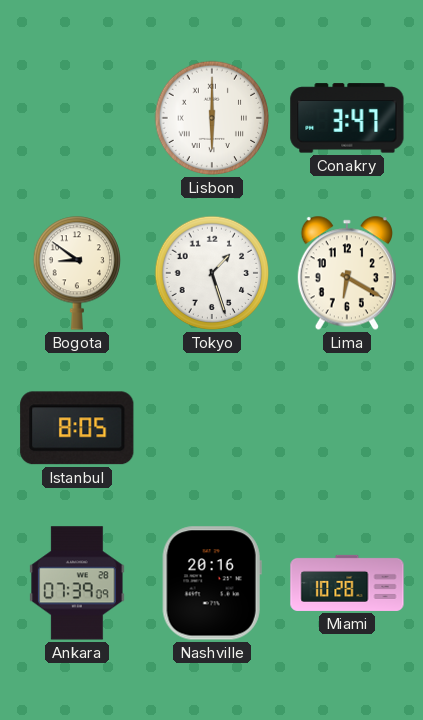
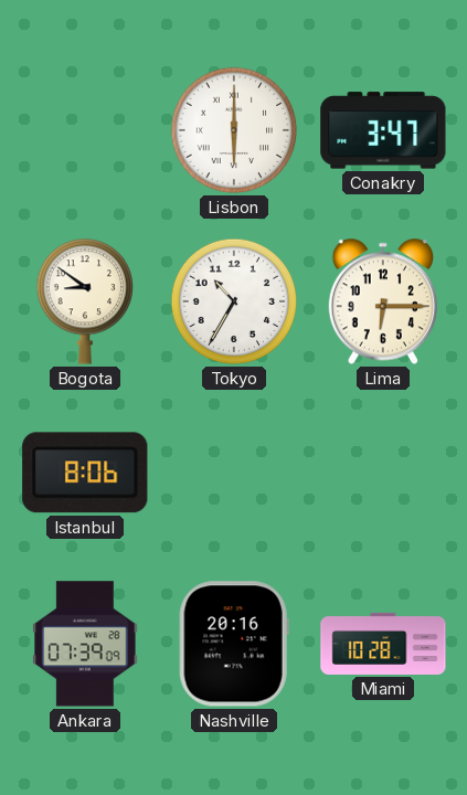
Tokyo: 1:27 -> 10:35
Lima: 6:20 -> 6:15
Istanbul: 8:05 -> 8:06
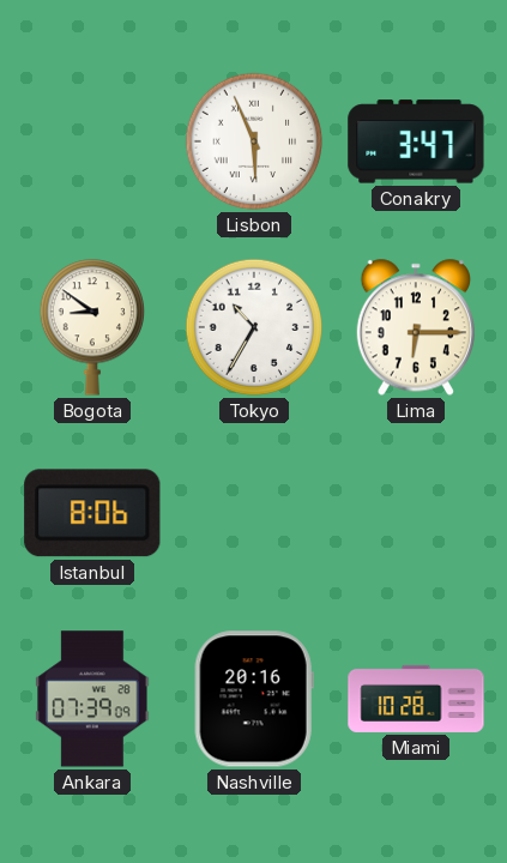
Lisbon: 6:00 -> 5:56
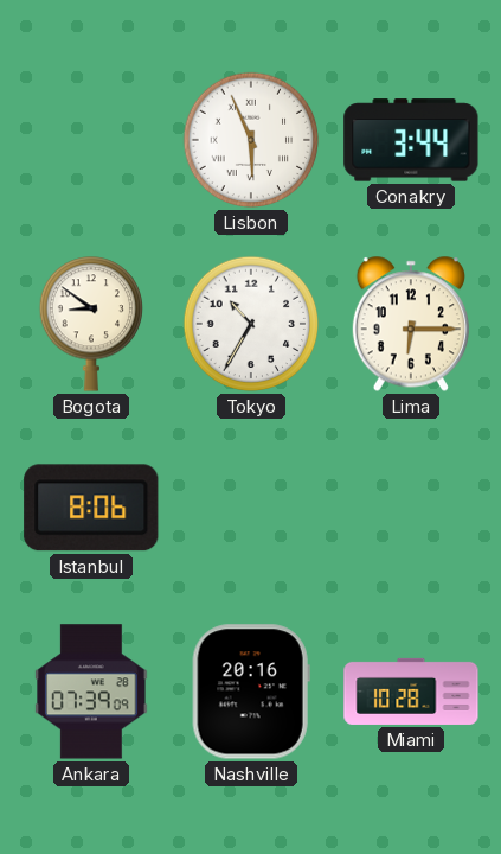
Conakry: 3:47 -> 3:44
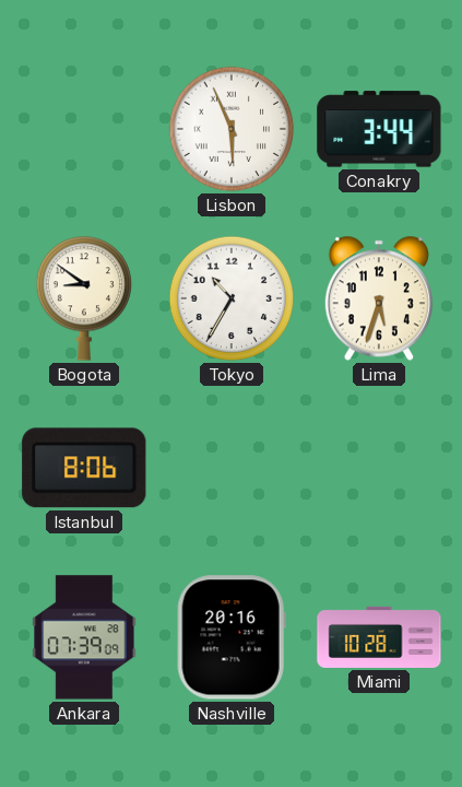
Lima: 6:15 -> 5:33
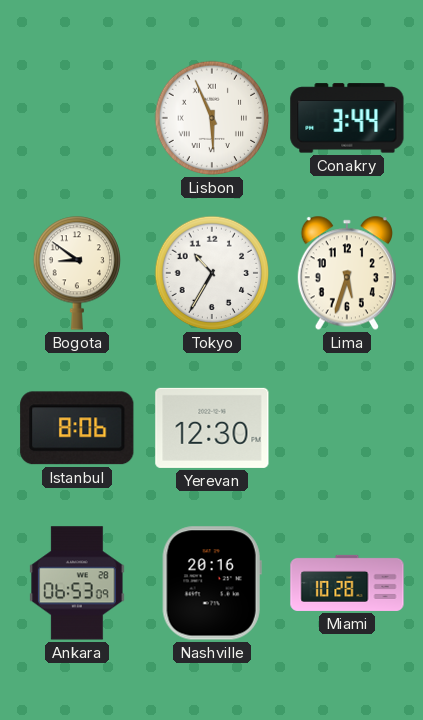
Yerevan: none -> 12:30
Ankara: 07:39 -> 06:53
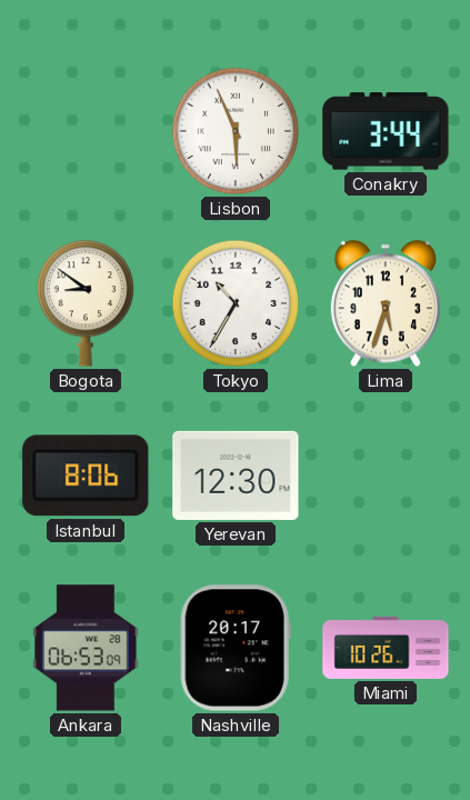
Nashville: 20:16 -> 20:17
Miami: 10:28 -> 10:26
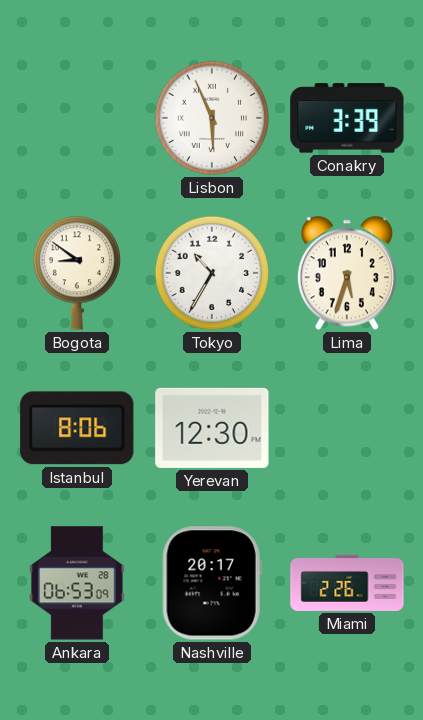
Conakry: 3:44 -> 3:39
Miami: 10:26 -> 2:26
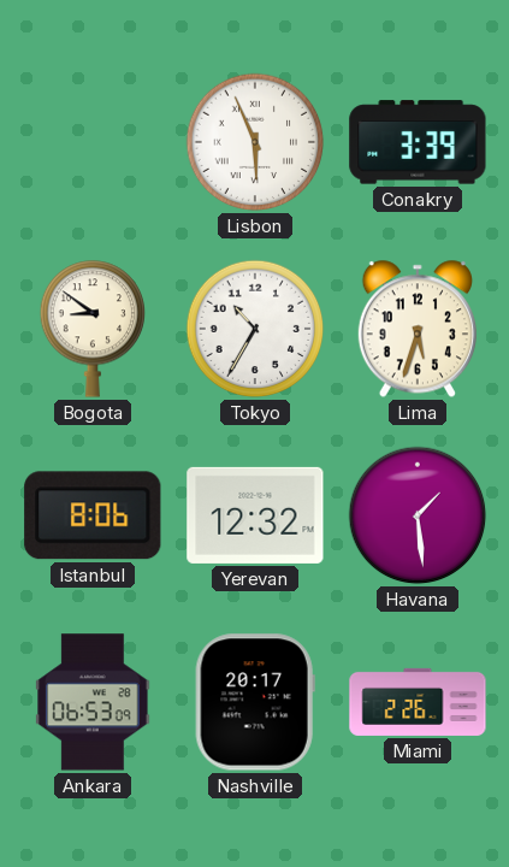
Yerevan: 12:30 -> 12:32
Havana: none -> 1:29
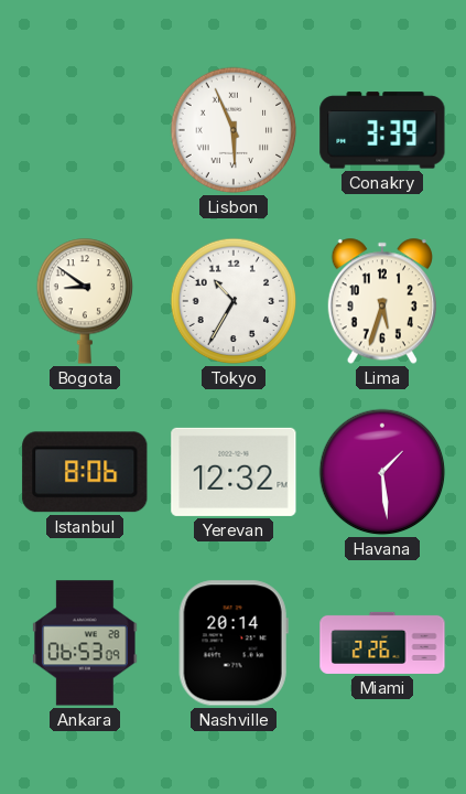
Nashville: 20:17 -> 20:14
